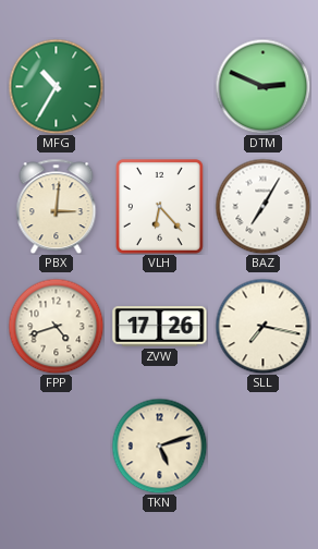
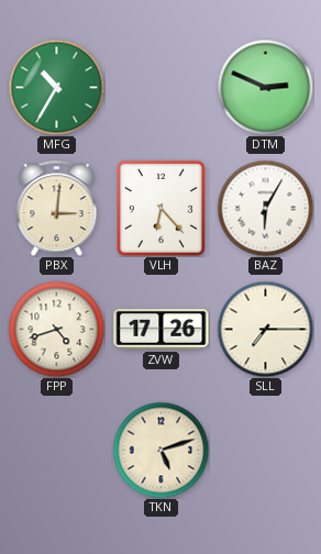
BAZ: 7:05 -> 6:05
SLL: 7:17 -> 7:15
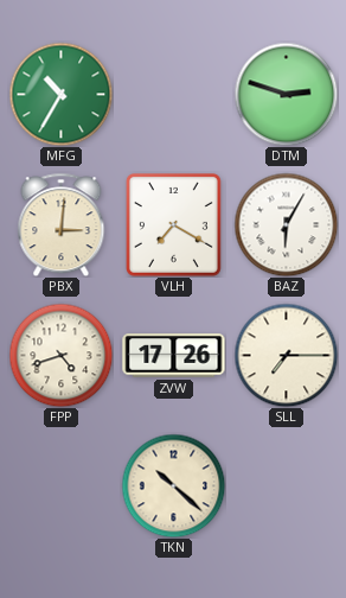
DTM: 2:49 -> 2:48
VLH: 6:23 -> 7:20
TKN: 5:12 -> 10:22
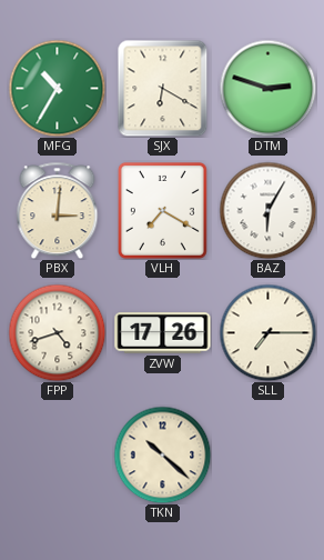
SJX: none -> 6:20
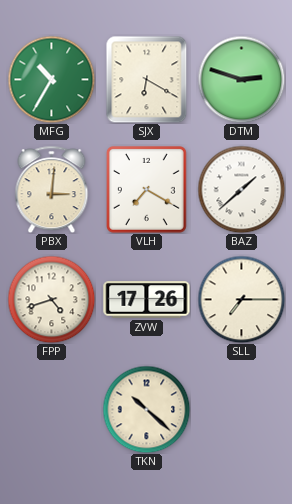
BAZ: 6:05 -> 1:38
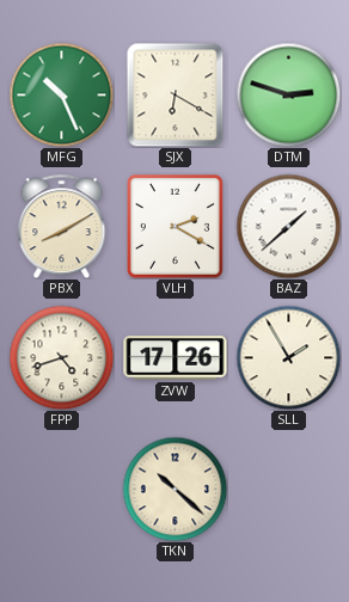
MFG: 10:35 -> 10:26
PBX: 3:01 -> 8:10
VLH: 7:20 -> 2:20
SLL: 7:15 -> 1:55
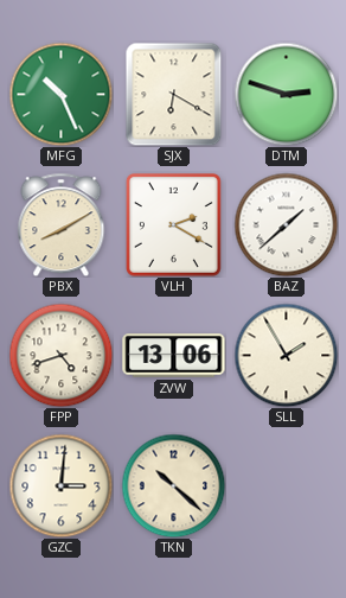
ZVW: 17:26 -> 13:06
GZC: none -> 3:01
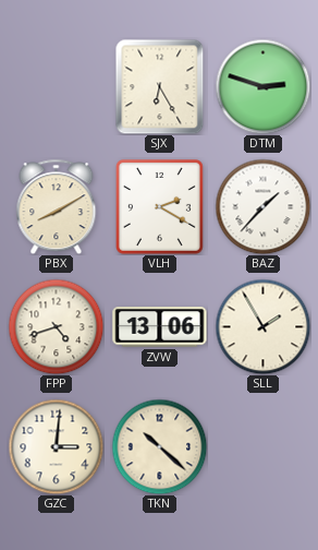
MFG: 10:26 -> none
SJX: 6:20 -> 6:25
BAZ: 1:38 -> 1:37
